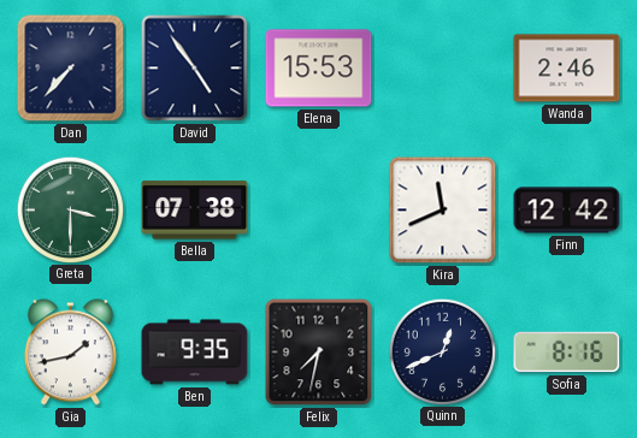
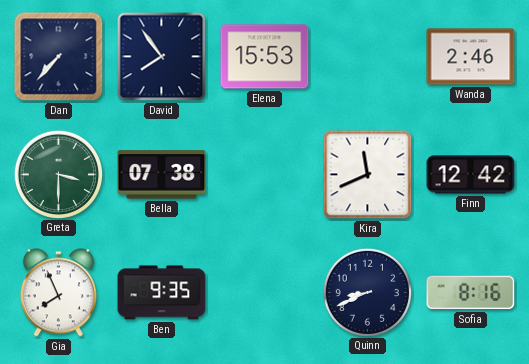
David: 4:54 -> 7:54
Gia: 1:43 -> 7:56
Felix: 7:32 -> none
Quinn: 12:41 -> 8:41
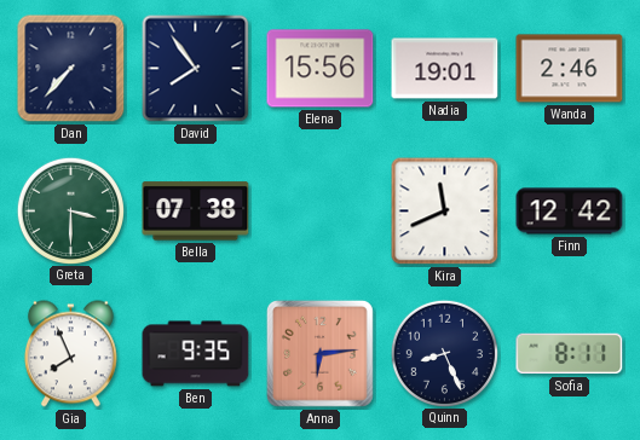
Elena: 15:53 -> 15:56
Nadia: none -> 19:01
Anna: none -> 6:14
Quinn: 8:41 -> 8:26
Sofia: 8:16 -> 8:11
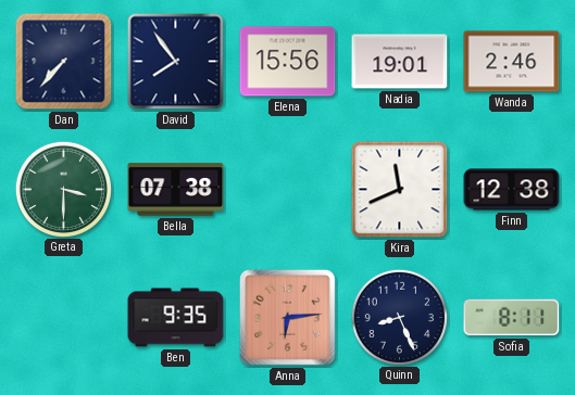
Finn: 12:42 -> 12:38
Gia: 7:56 -> none
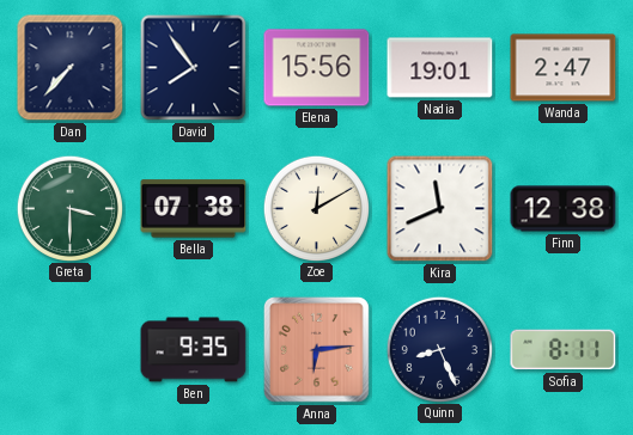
Wanda: 2:46 -> 2:47
Zoe: none -> 12:10
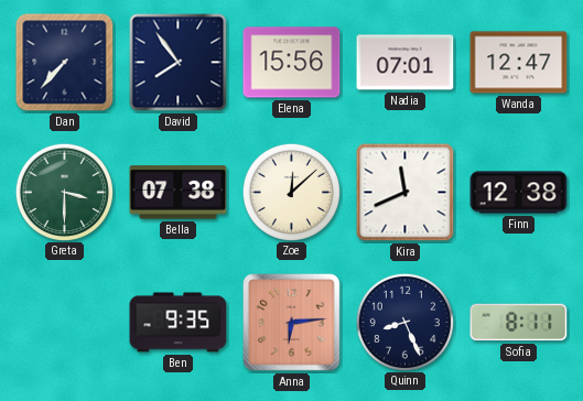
Nadia: 19:01 -> 07:01
Wanda: 2:47 -> 12:47
Zoe: 12:10 -> 12:08
